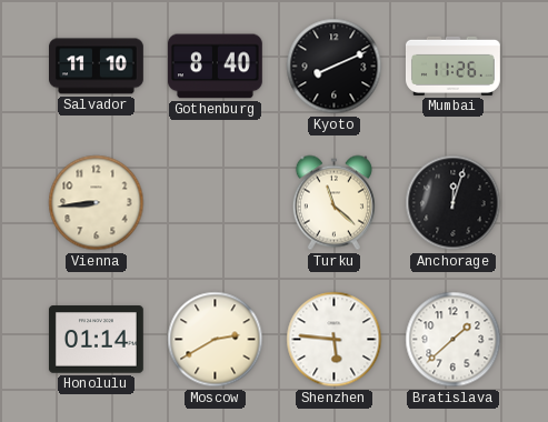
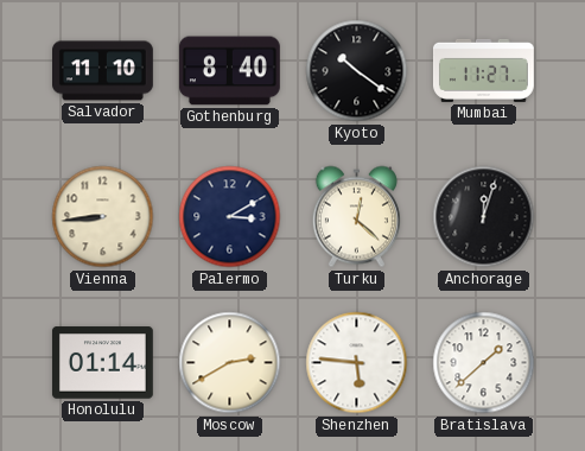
Kyoto: 8:11 -> 10:21
Mumbai: 11:26 -> 11:27
Palermo: none -> 3:10
Turku: 11:22 -> 12:22
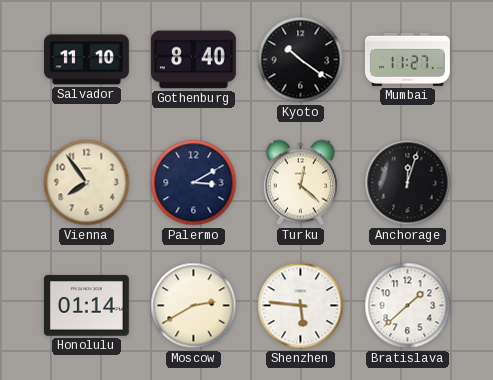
Vienna: 8:44 -> 7:54
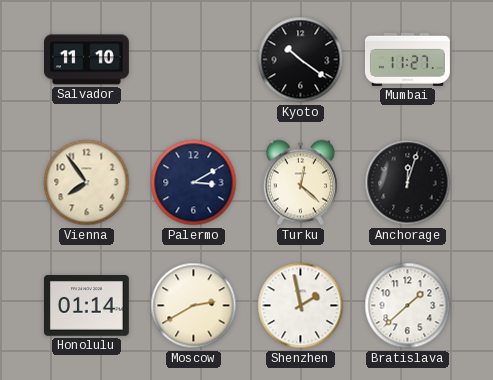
Gothenburg: 8:40 -> none
Shenzhen: 5:46 -> 1:58
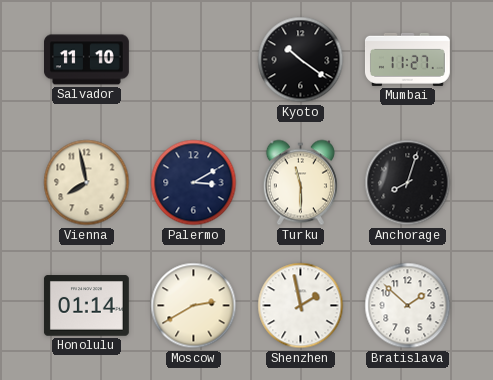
Vienna: 7:54 -> 7:58
Turku: 12:22 -> 11:30
Anchorage: 12:03 -> 8:03
Bratislava: 1:38 -> 1:52
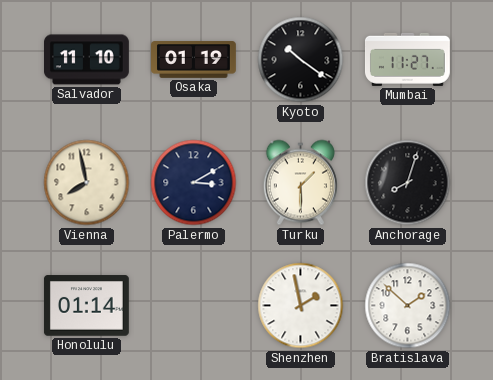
Osaka: none -> 01:19
Turku: 11:30 -> 1:30
Moscow: 2:40 -> none
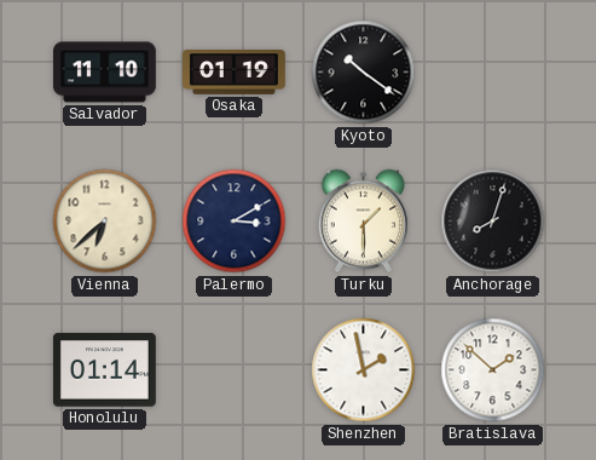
Mumbai: 11:27 -> none
Vienna: 7:58 -> 6:38
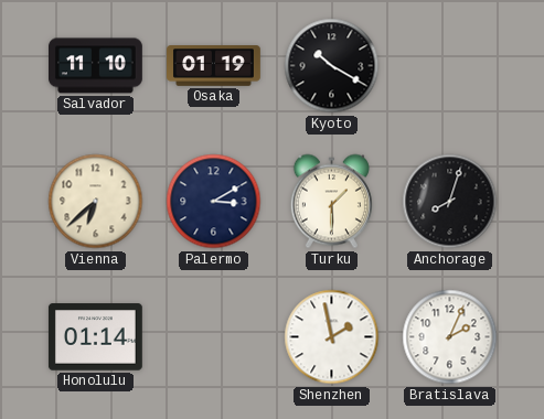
Kyoto: 10:21 -> 10:20
Bratislava: 1:52 -> 2:04
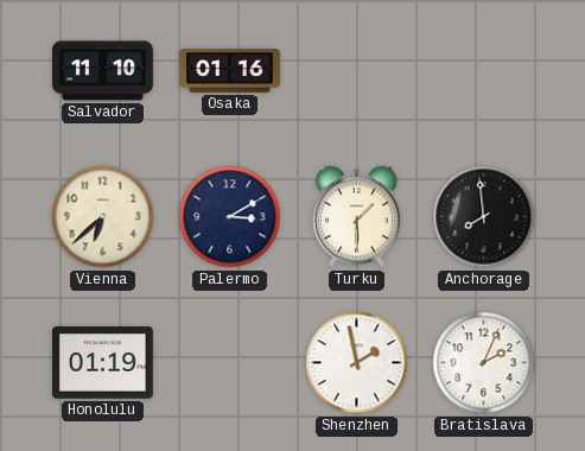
Osaka: 01:19 -> 01:16
Kyoto: 10:20 -> none
Anchorage: 8:03 -> 7:59
Honolulu: 01:14 -> 01:19
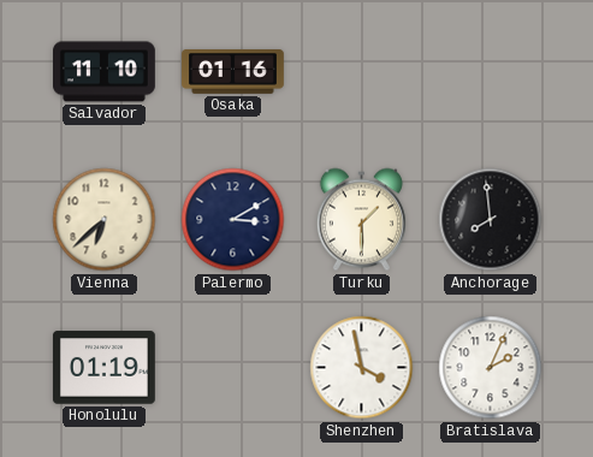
Shenzhen: 1:58 -> 3:58
